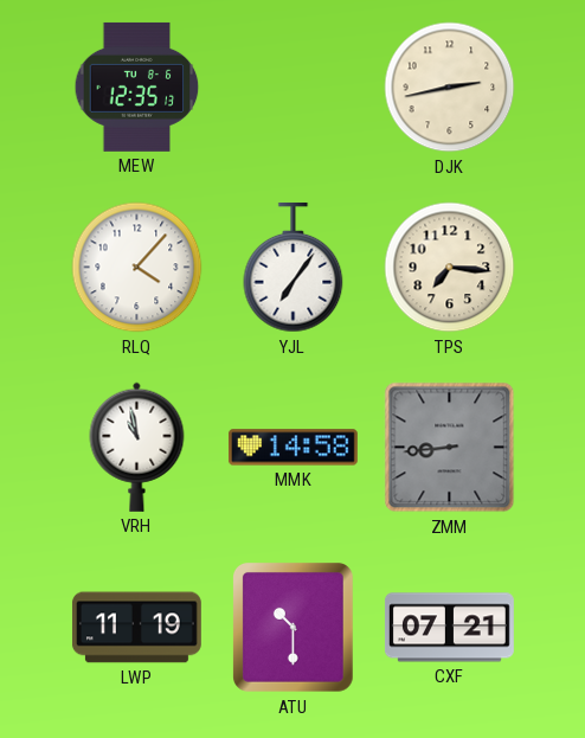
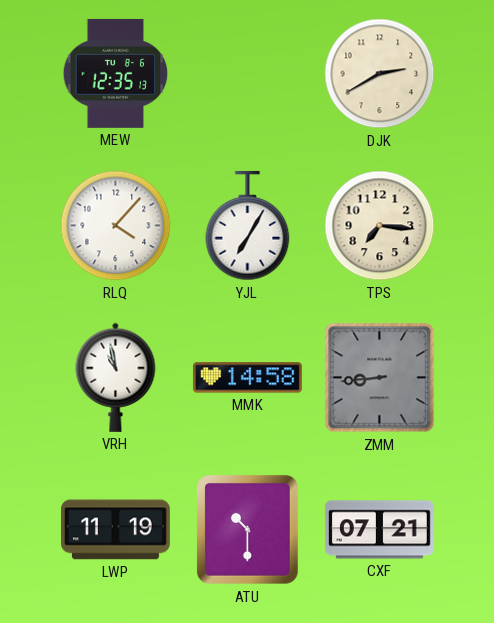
DJK: 2:43 -> 2:40
YJL: 7:06 -> 7:05
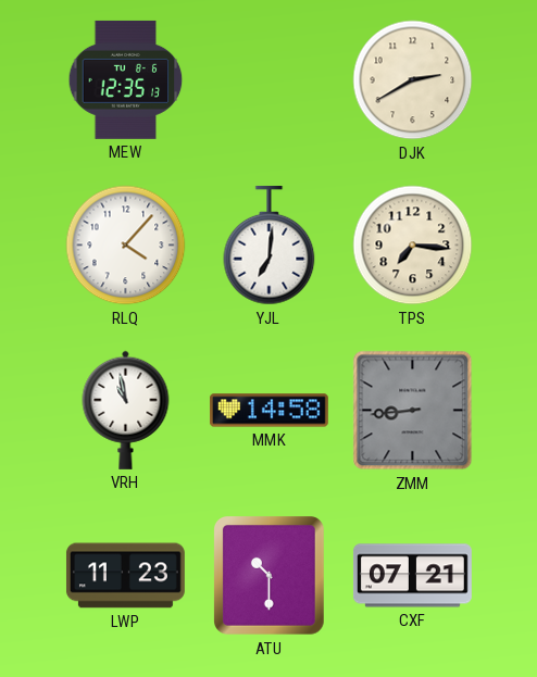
YJL: 7:05 -> 7:01
LWP: 11:19 -> 11:23
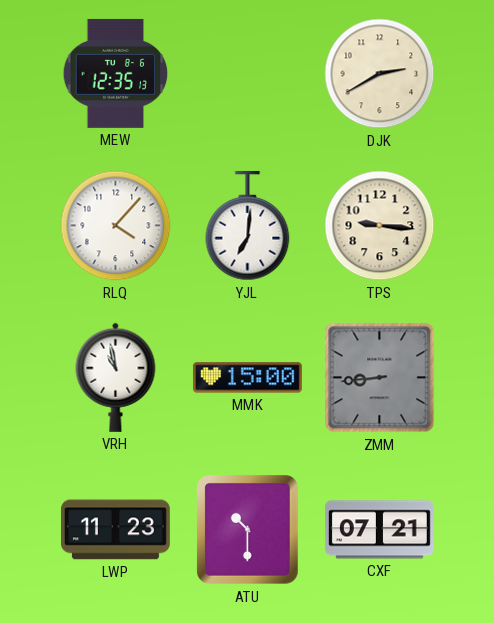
TPS: 7:16 -> 9:16
MMK: 14:58 -> 15:00
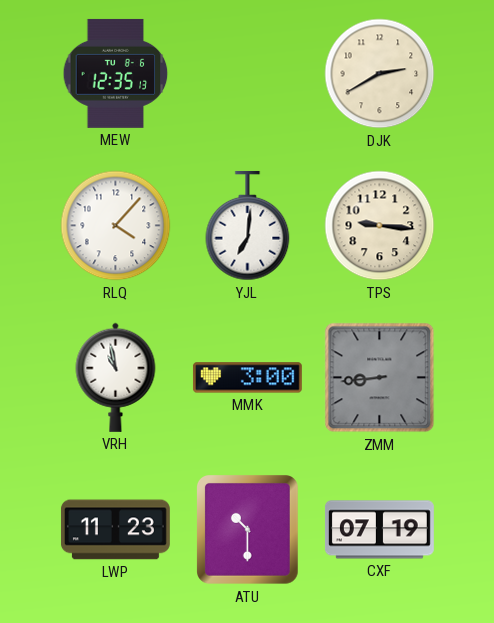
MMK: 15:00 -> 3:00
CXF: 07:21 -> 07:19
